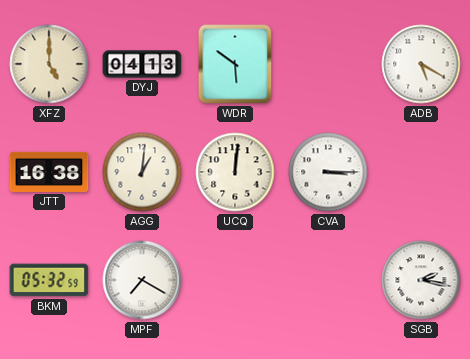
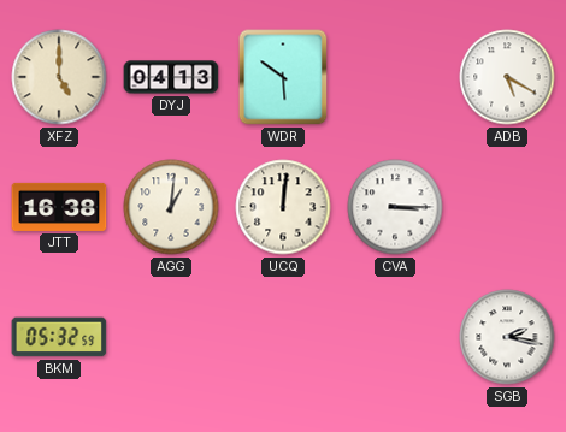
MPF: 7:20 -> none
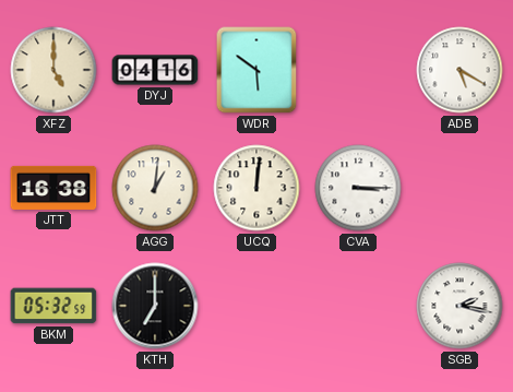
DYJ: 04:13 -> 04:16
KTH: none -> 7:00
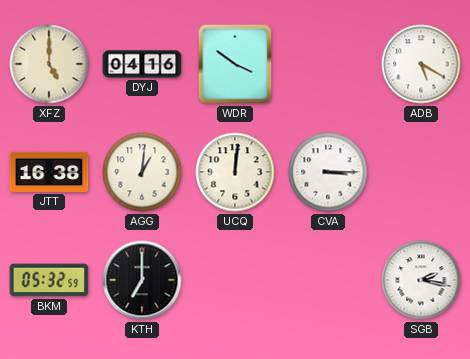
WDR: 5:51 -> 3:51
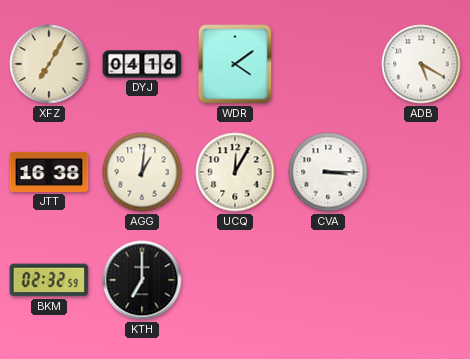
XFZ: 5:00 -> 7:05
WDR: 3:51 -> 4:09
UCQ: 12:01 -> 12:05
BKM: 05:32 -> 02:32
SGB: 2:17 -> none
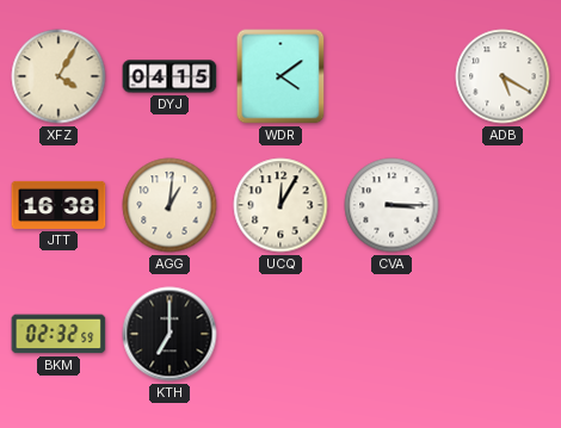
XFZ: 7:05 -> 4:05
DYJ: 04:16 -> 04:15
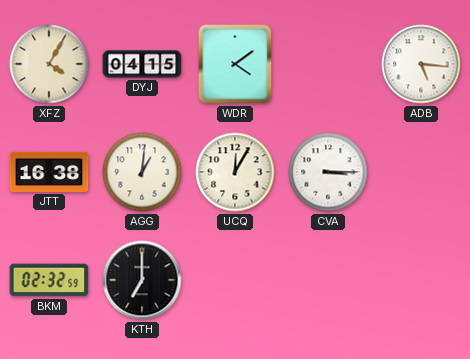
ADB: 5:20 -> 5:16
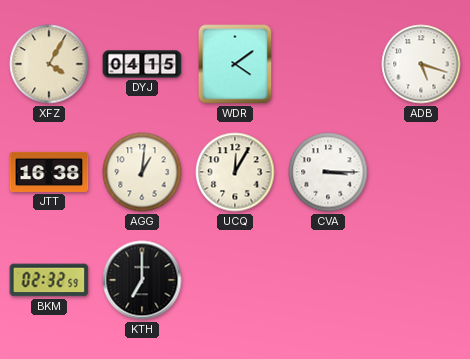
ADB: 5:16 -> 5:18
